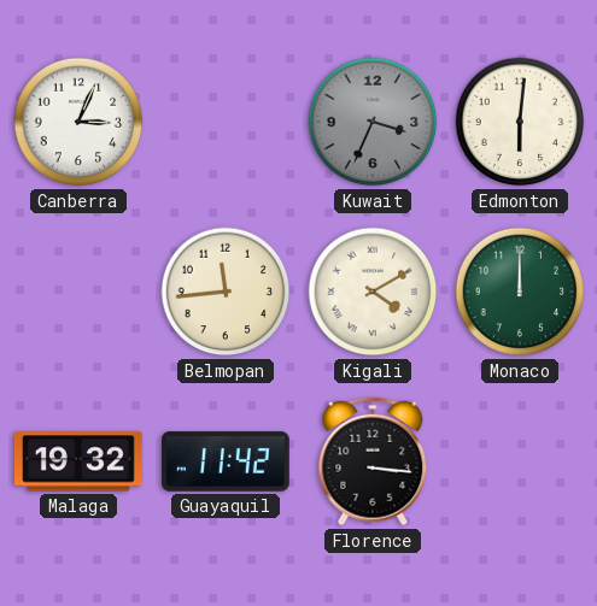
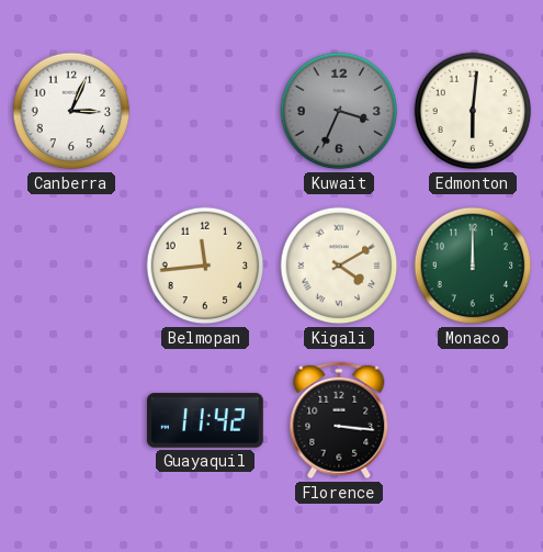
Malaga: 19:32 -> none
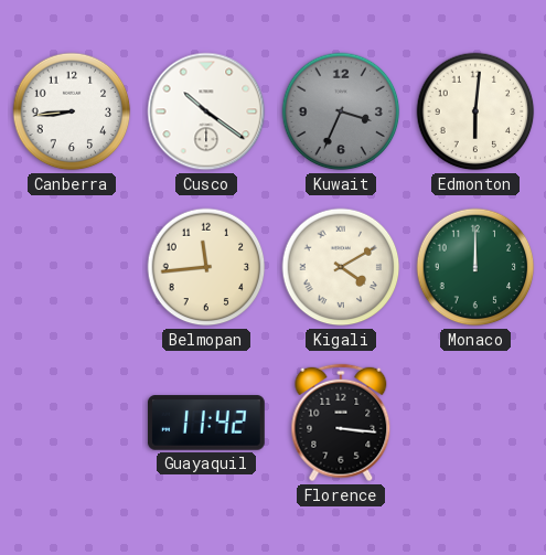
Canberra: 3:04 -> 8:44
Cusco: none -> 10:21
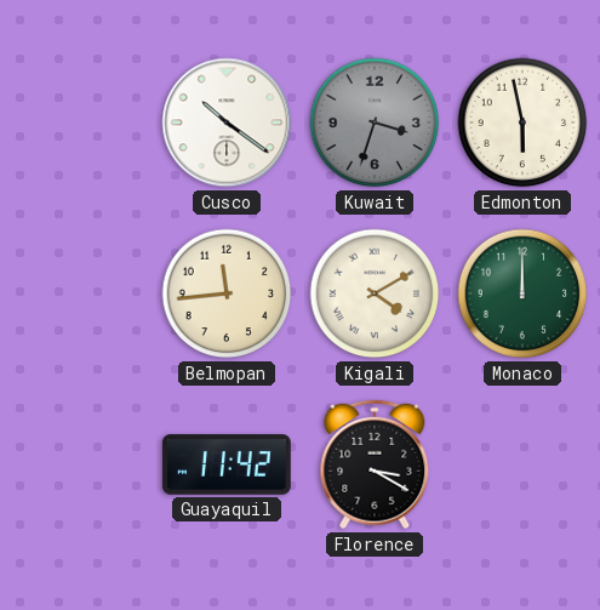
Canberra: 8:44 -> none
Kuwait: 3:34 -> 3:33
Edmonton: 6:01 -> 5:58
Florence: 3:16 -> 3:20
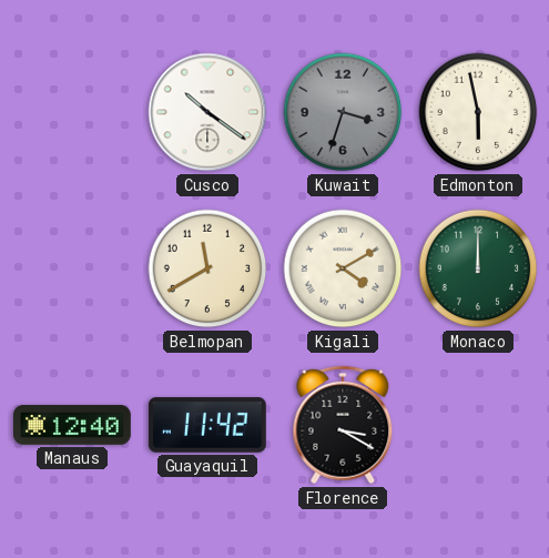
Belmopan: 11:44 -> 11:40
Manaus: none -> 12:40
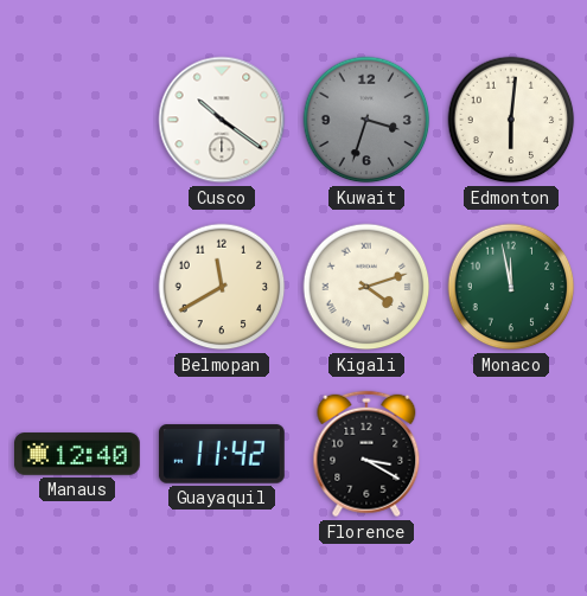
Edmonton: 5:58 -> 6:01
Kigali: 4:10 -> 4:12
Monaco: 12:00 -> 11:58
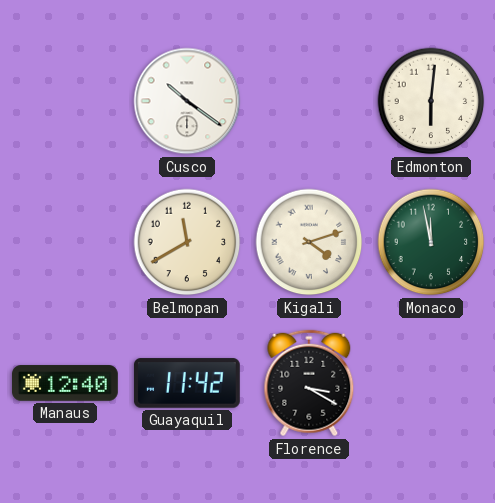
Kuwait: 3:33 -> none
